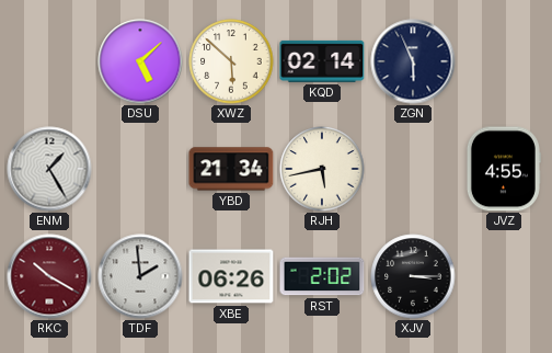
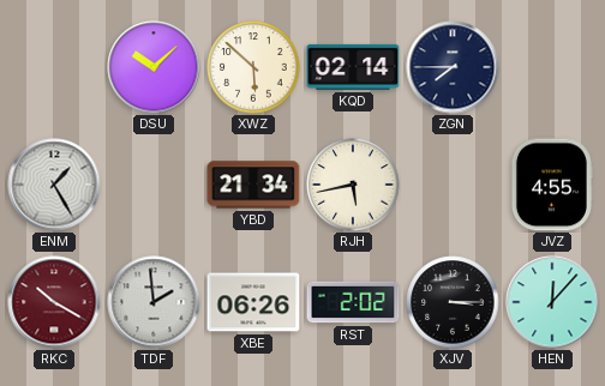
DSU: 5:08 -> 10:08
ZGN: 5:56 -> 7:45
HEN: none -> 12:07
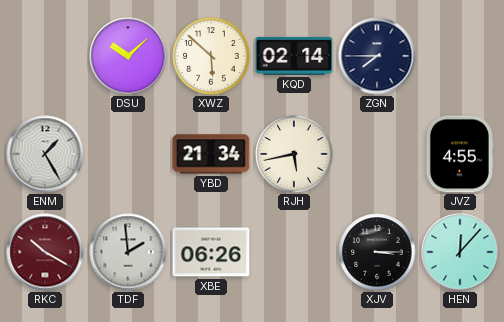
RST: 2:02 -> none
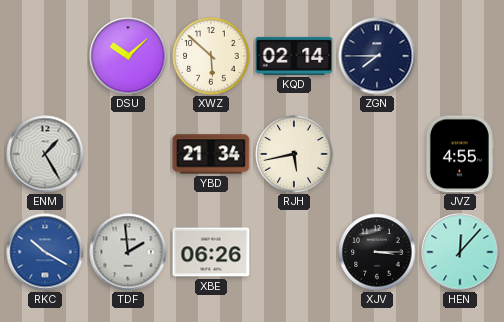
RKC dial: burgundy -> blue
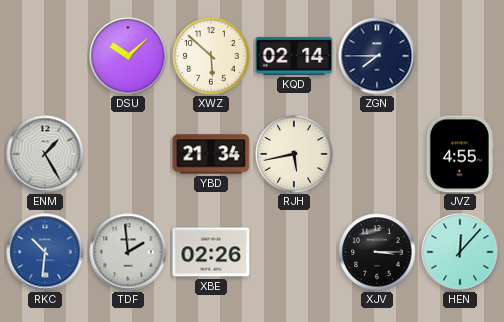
RKC: 10:20 -> 10:31
XBE: 06:26 -> 02:26
